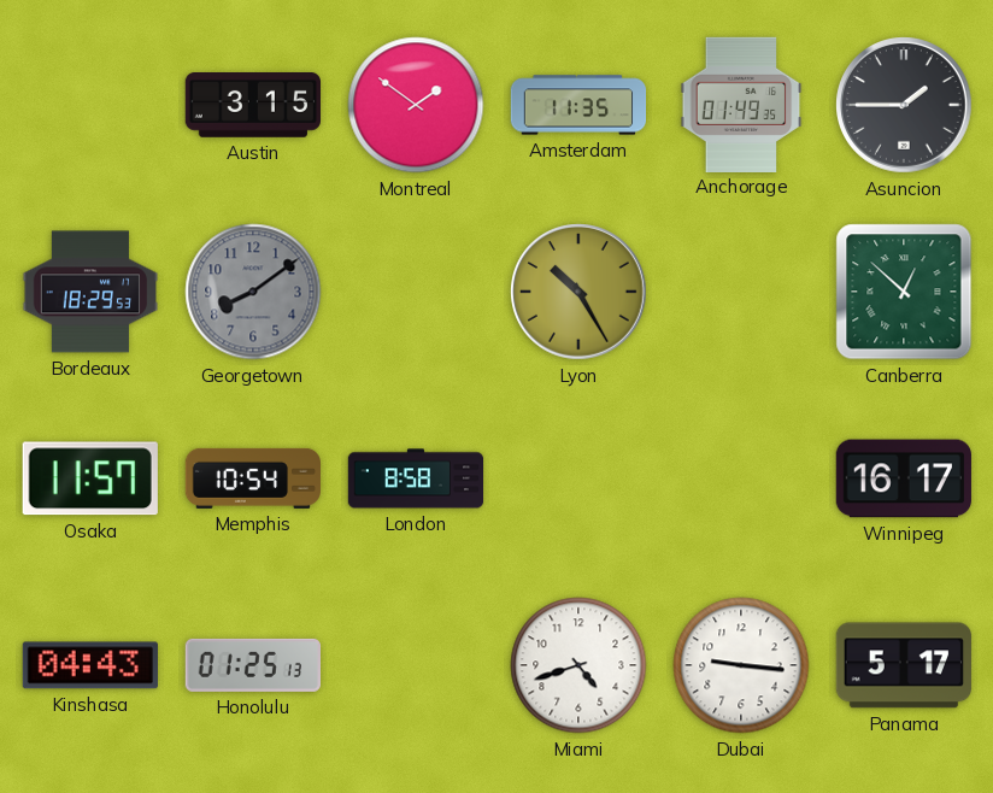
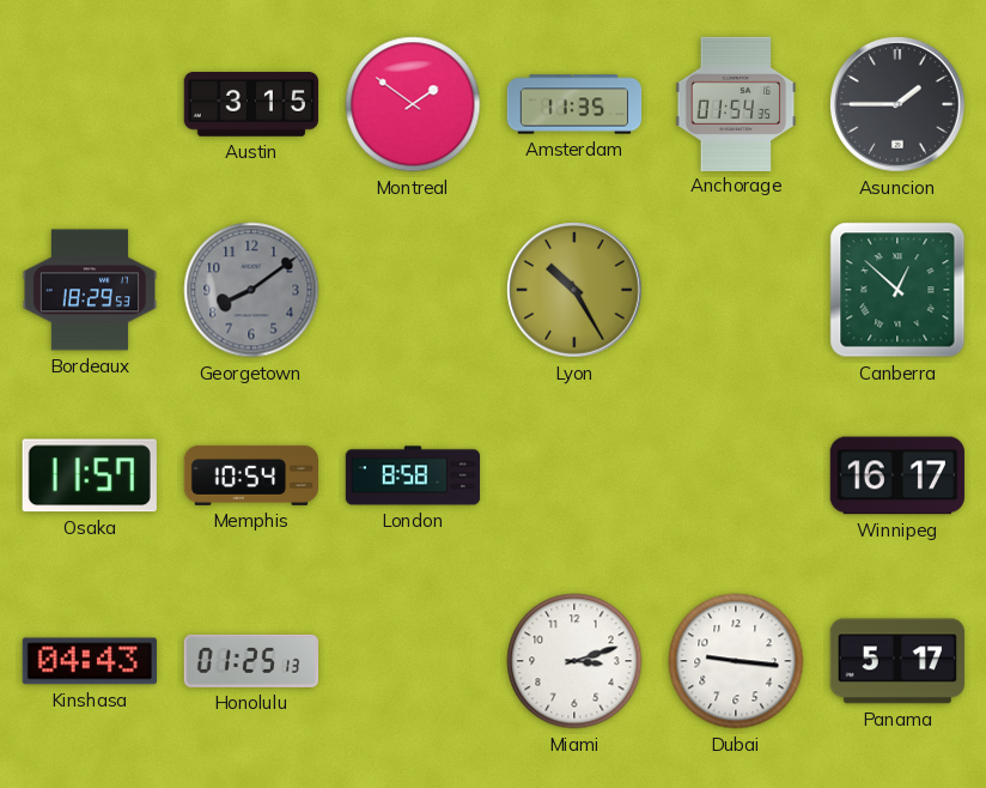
Anchorage: 01:49 -> 01:54
Miami: 4:42 -> 3:12
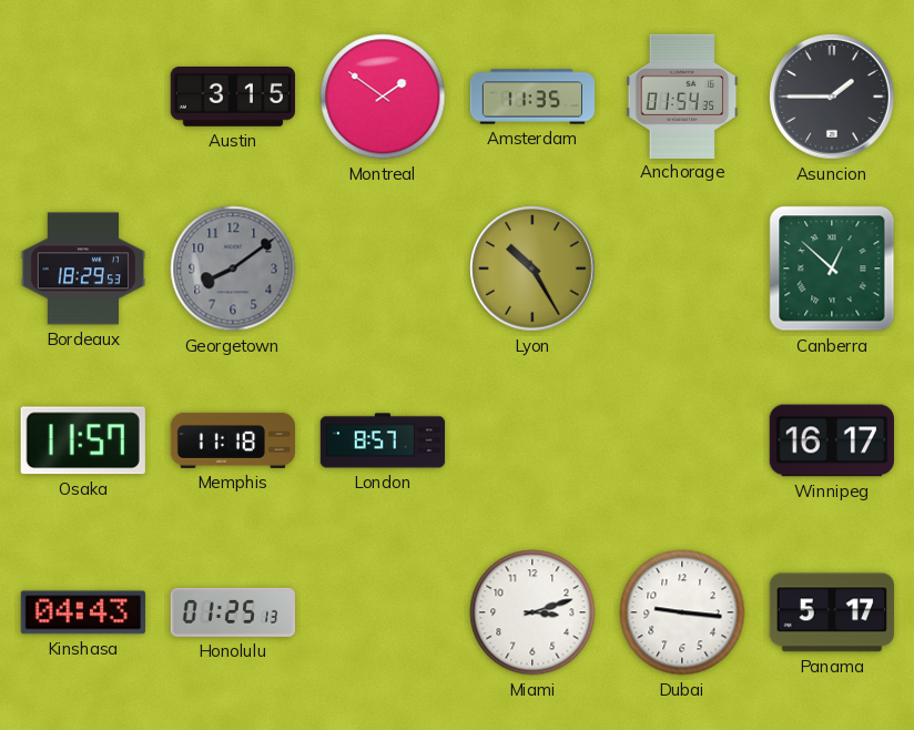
Memphis: 10:54 -> 11:18
London: 8:58 -> 8:57
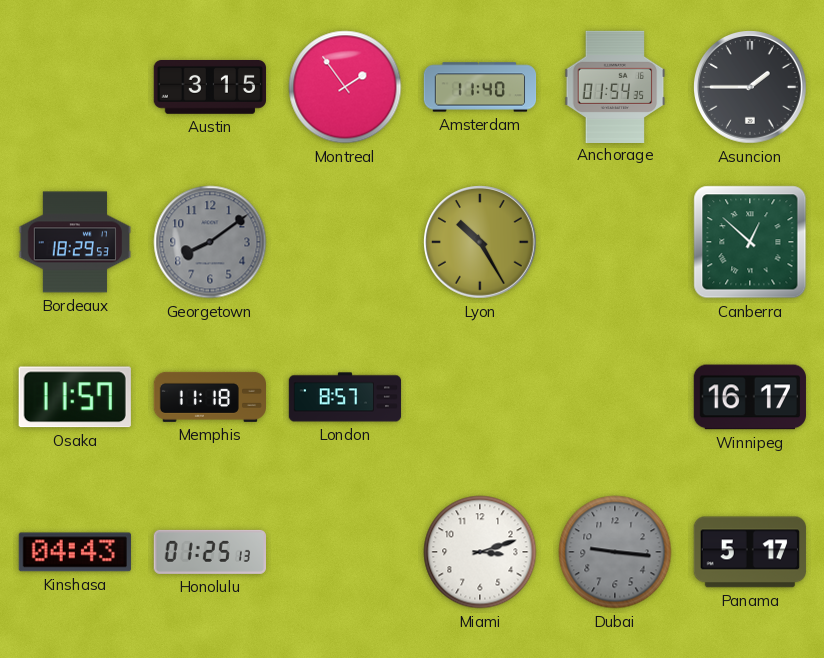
Montreal: 1:51 -> 1:54
Amsterdam: 11:35 -> 11:40
Dubai dial: white -> grey
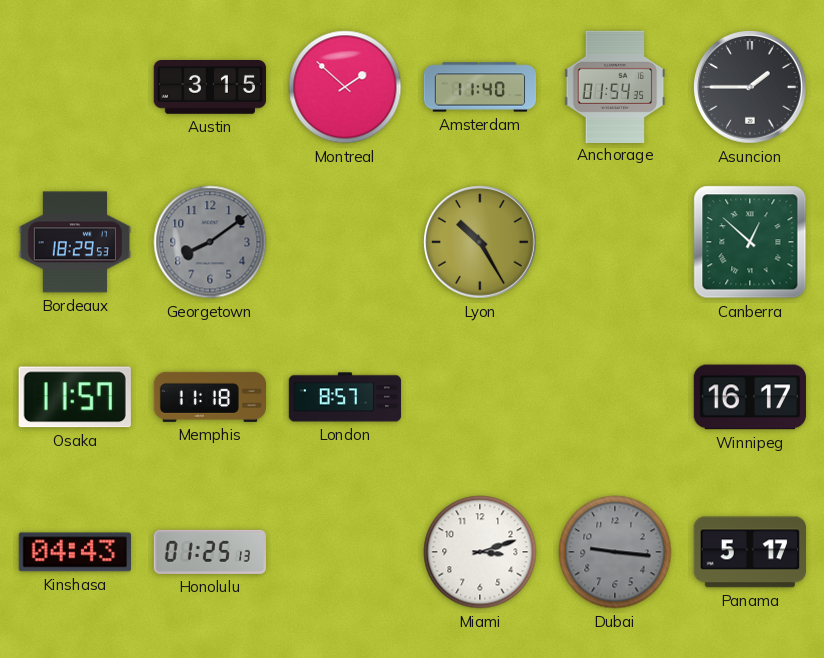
Montreal: 1:54 -> 1:52
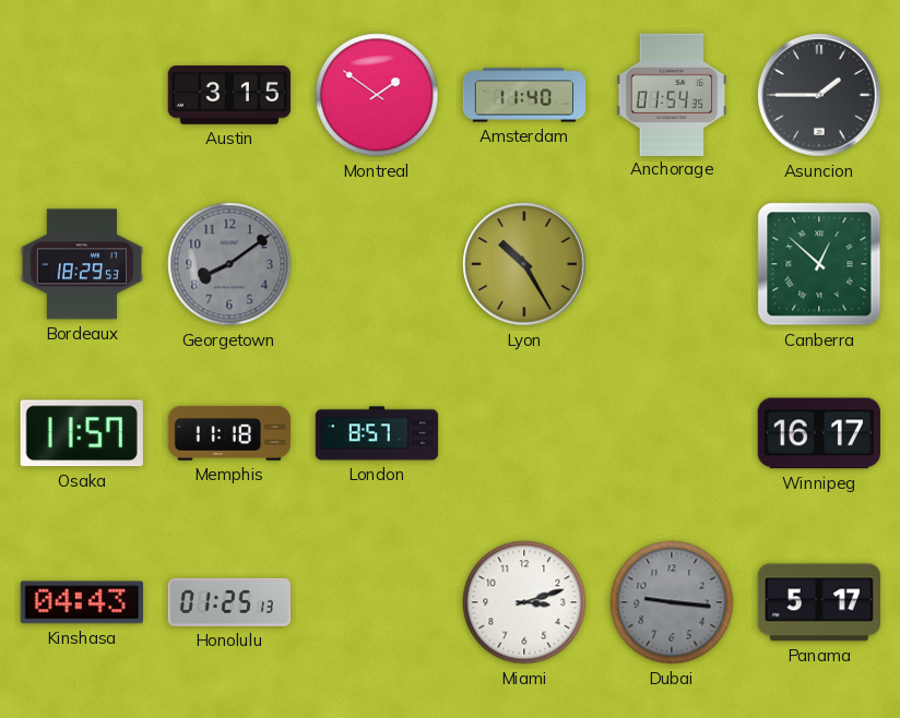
Montreal: 1:52 -> 1:51
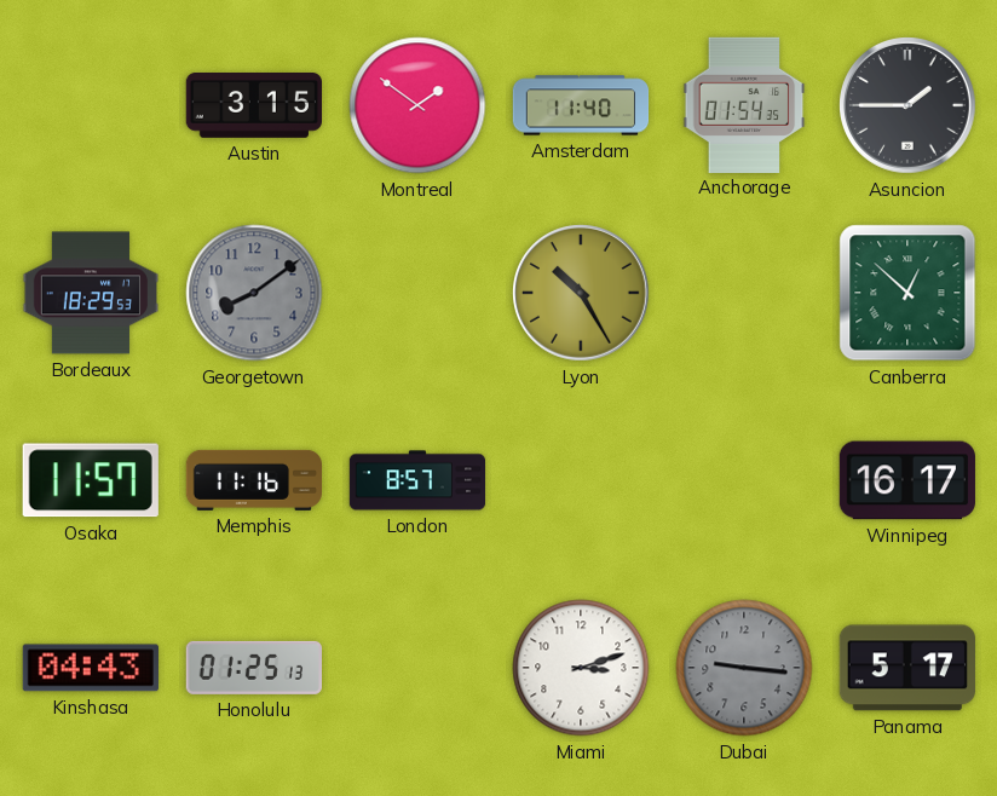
Memphis: 11:18 -> 11:16
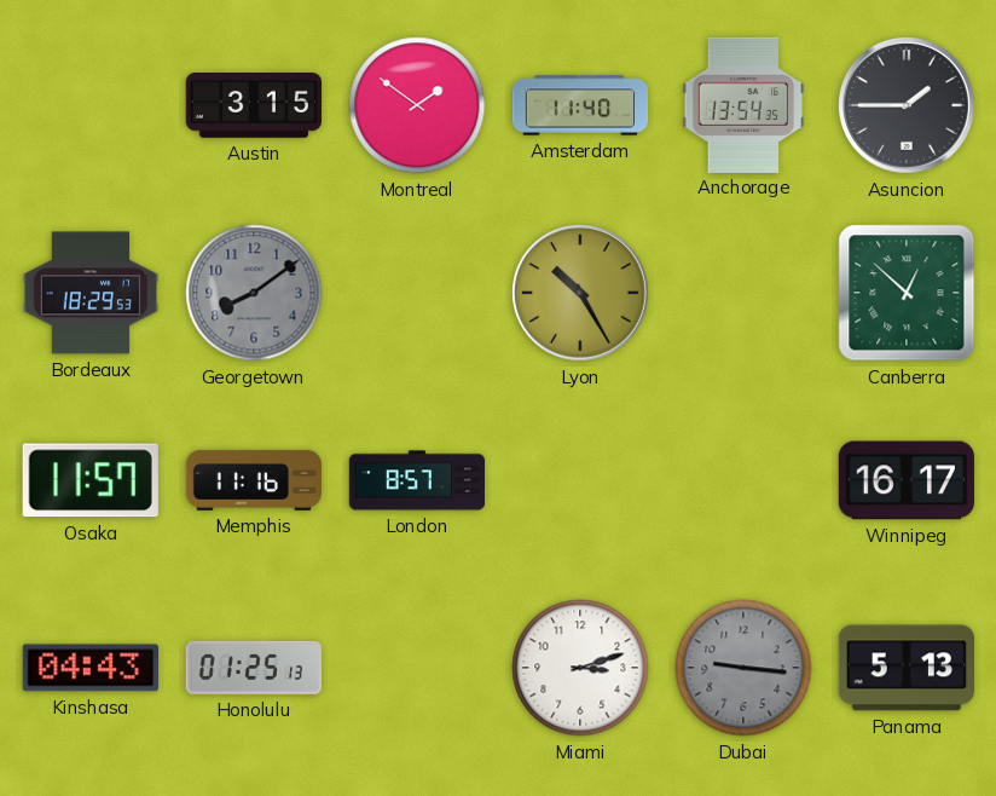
Anchorage: 01:54 -> 13:54
Panama: 5:17 -> 5:13
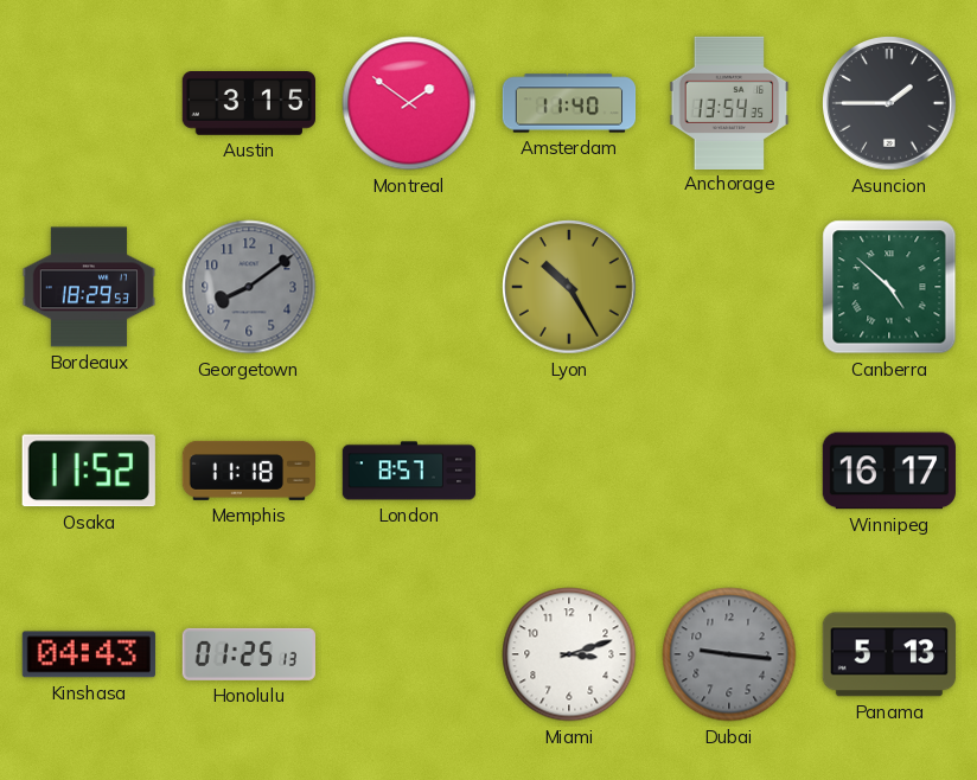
Canberra: 12:52 -> 4:52
Osaka: 11:57 -> 11:52
Memphis: 11:16 -> 11:18
